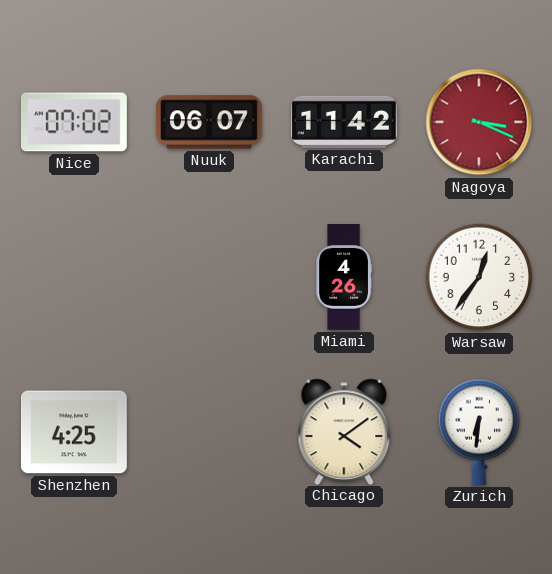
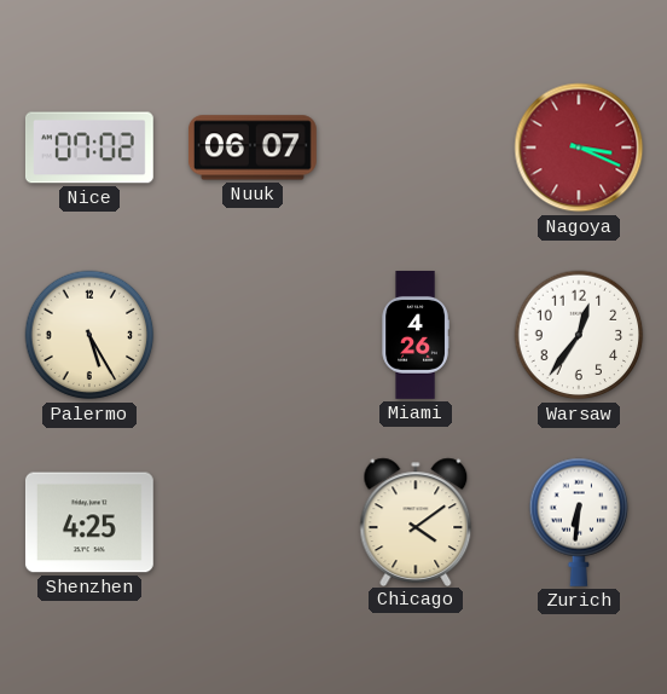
Karachi: 11:42 -> none
Palermo: none -> 5:25
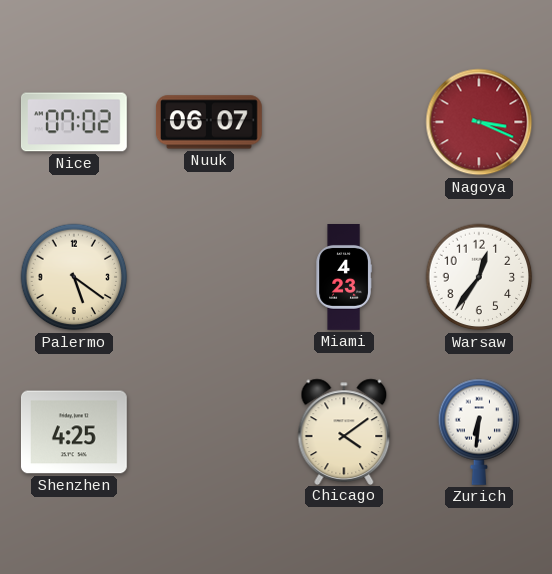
Palermo: 5:25 -> 5:21
Miami: 4:26 -> 4:23
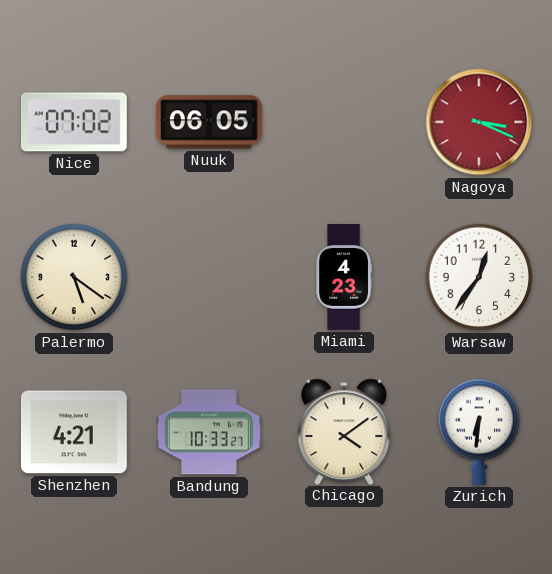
Nuuk: 06:07 -> 06:05
Shenzhen: 4:25 -> 4:21
Bandung: none -> 10:33
